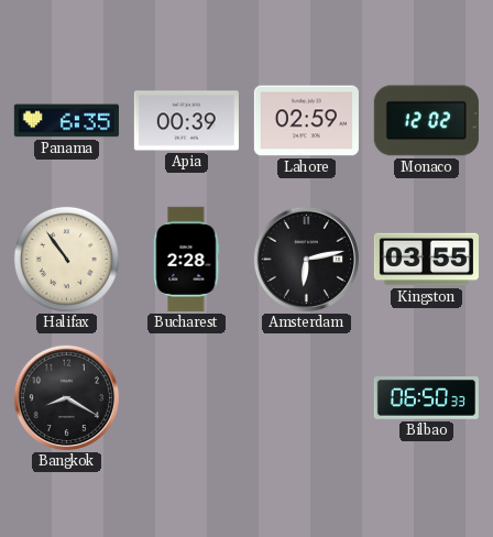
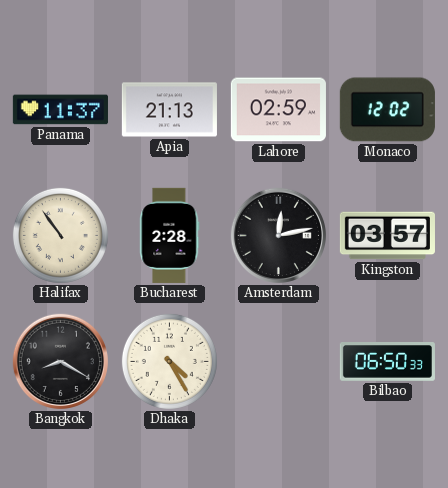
Panama: 6:35 -> 11:37
Apia: 00:39 -> 21:13
Amsterdam: 6:13 -> 12:13
Kingston: 03:55 -> 03:57
Dhaka: none -> 4:25
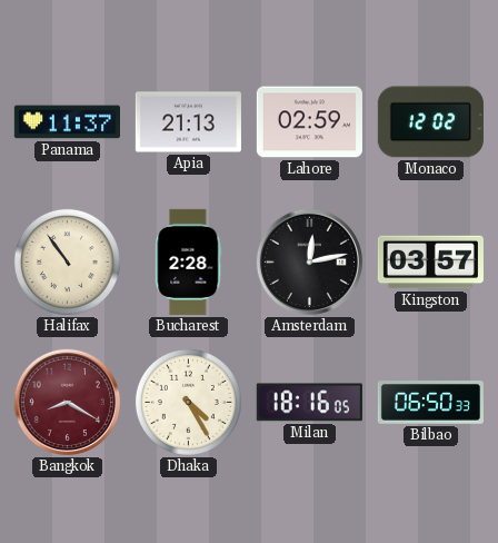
Bangkok dial: black -> burgundy
Milan: none -> 18:16
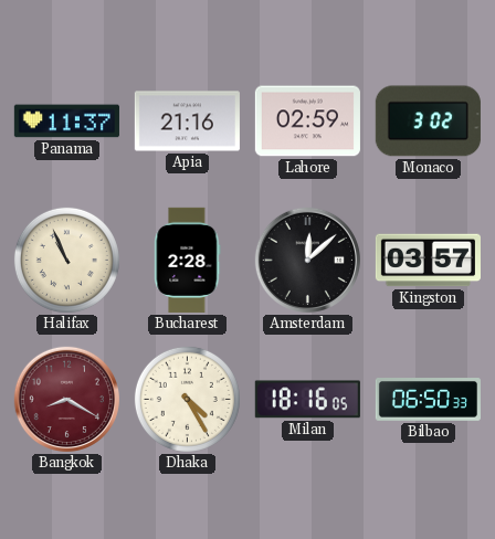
Apia: 21:13 -> 21:16
Monaco: 12:02 -> 3:02
Halifax: 10:54 -> 10:56
Amsterdam: 12:13 -> 12:08
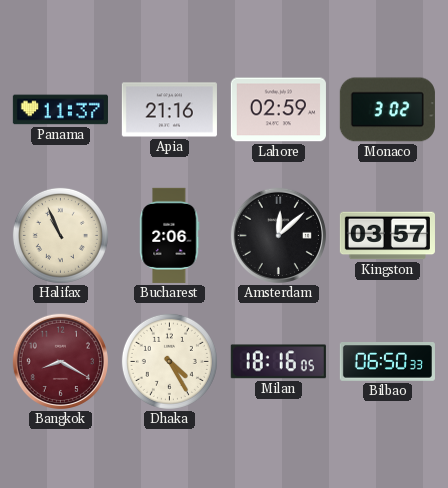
Bucharest: 2:28 -> 2:06
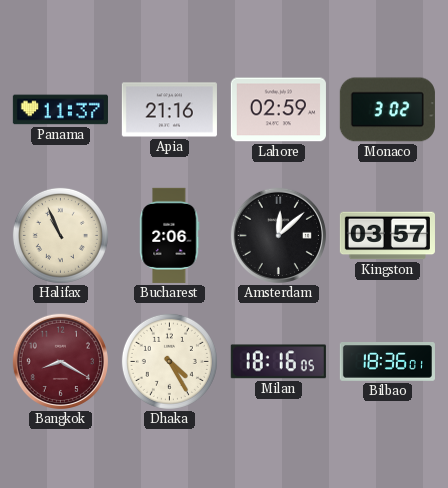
Bilbao: 06:50 -> 18:36
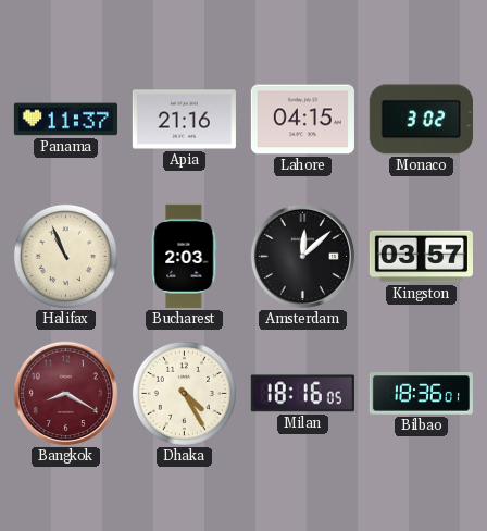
Lahore: 02:59 -> 04:15
Bucharest: 2:06 -> 2:03
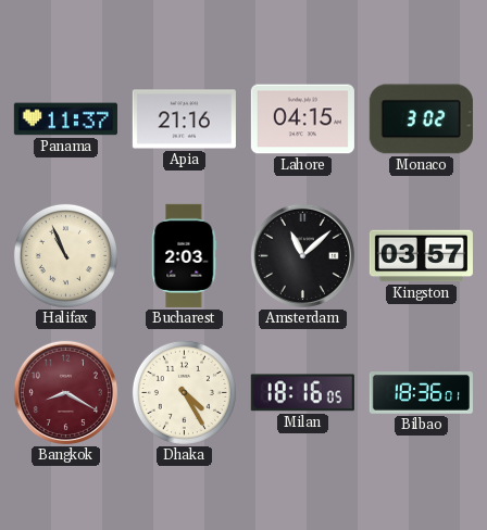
Amsterdam: 12:08 -> 11:08
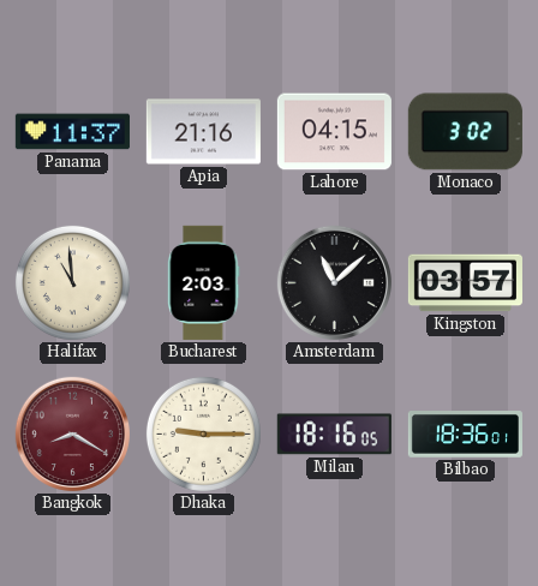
Halifax: 10:56 -> 10:59
Dhaka: 4:25 -> 9:15
